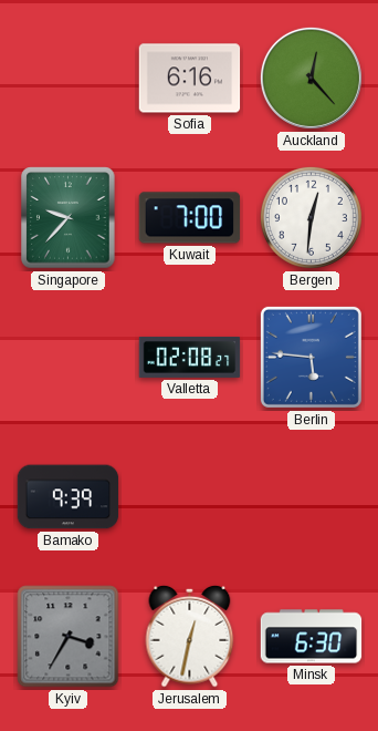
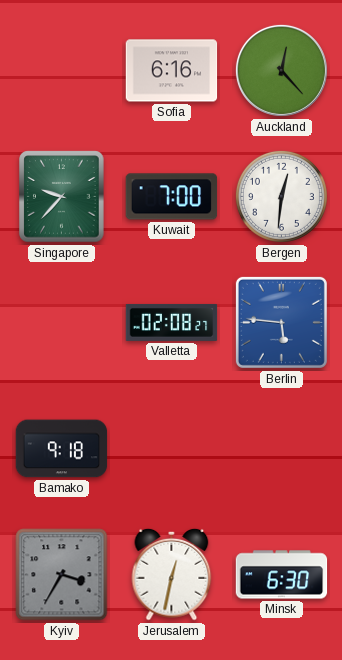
Bamako: 9:39 -> 9:18
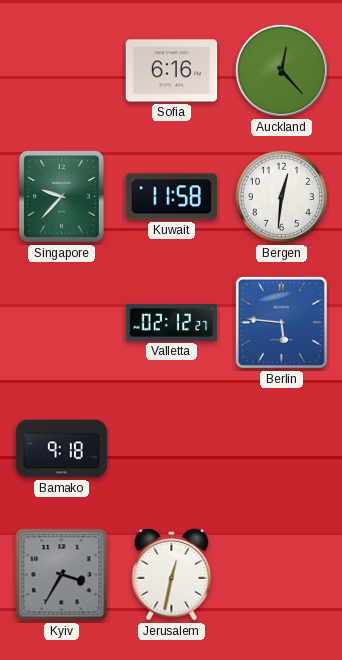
Kuwait: 7:00 -> 11:58
Valletta: 02:08 -> 02:12
Minsk: 6:30 -> none
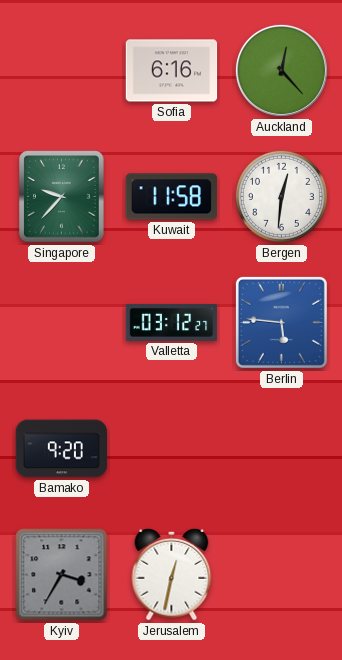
Valletta: 02:12 -> 03:12
Bamako: 9:18 -> 9:20
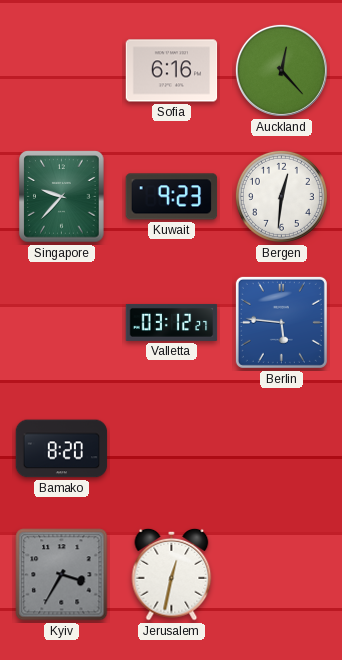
Kuwait: 11:58 -> 9:23
Bamako: 9:20 -> 8:20
